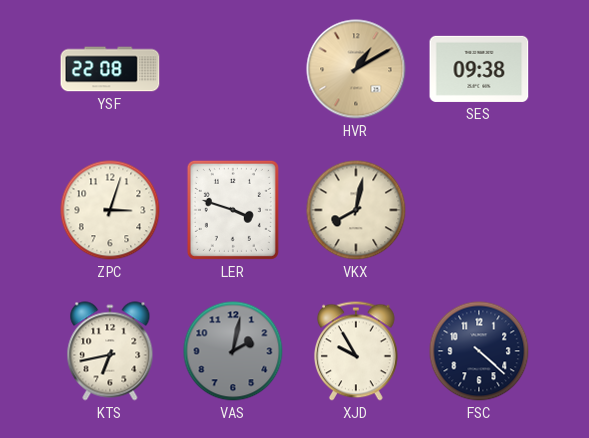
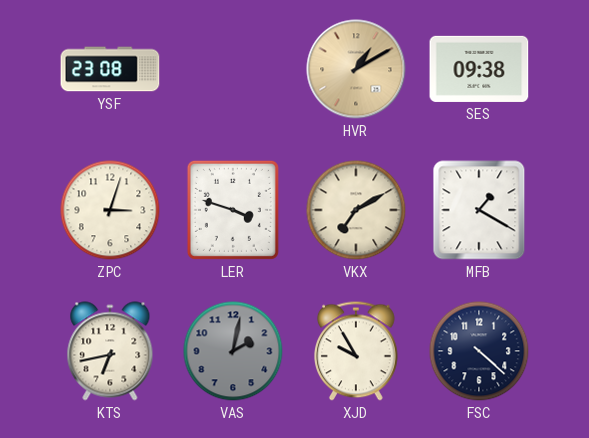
YSF: 22:08 -> 23:08
VKX: 8:02 -> 7:10
MFB: none -> 1:20
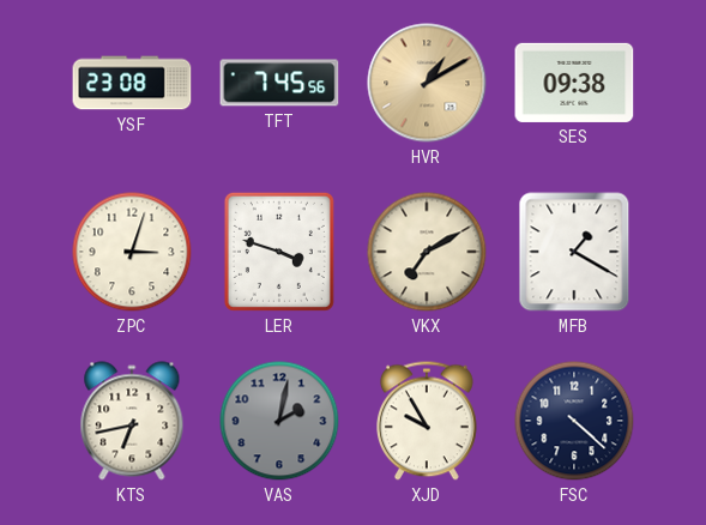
TFT: none -> 7:45
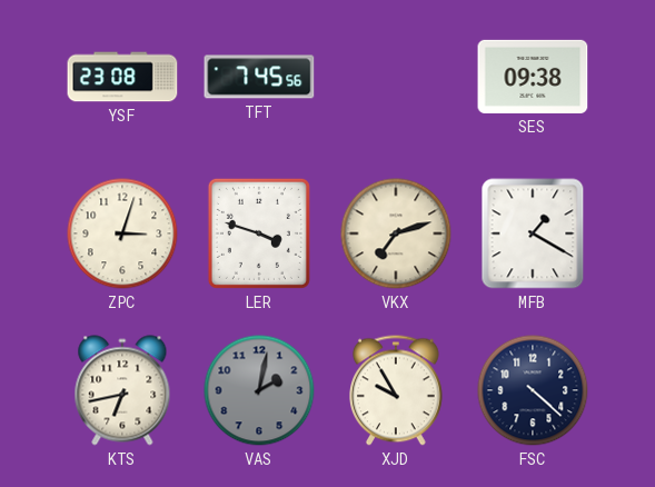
HVR: 1:10 -> none
VKX: 7:10 -> 7:12
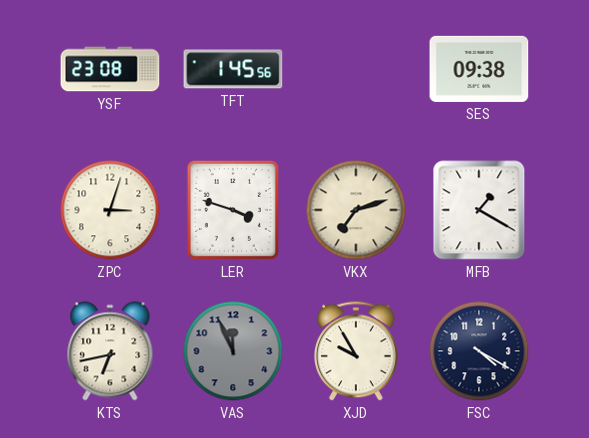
TFT: 7:45 -> 1:45
VAS: 2:02 -> 11:56
FSC: 4:22 -> 4:20
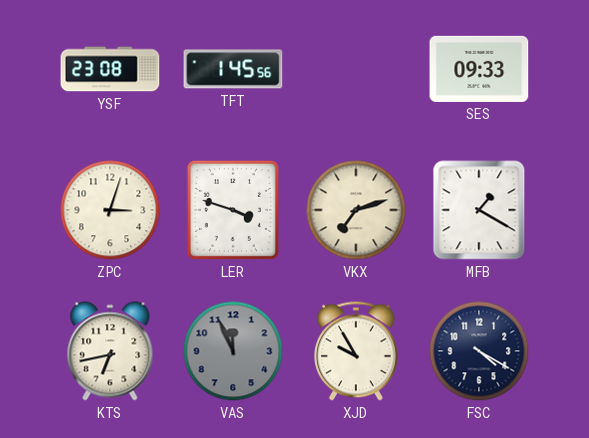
SES: 09:38 -> 09:33
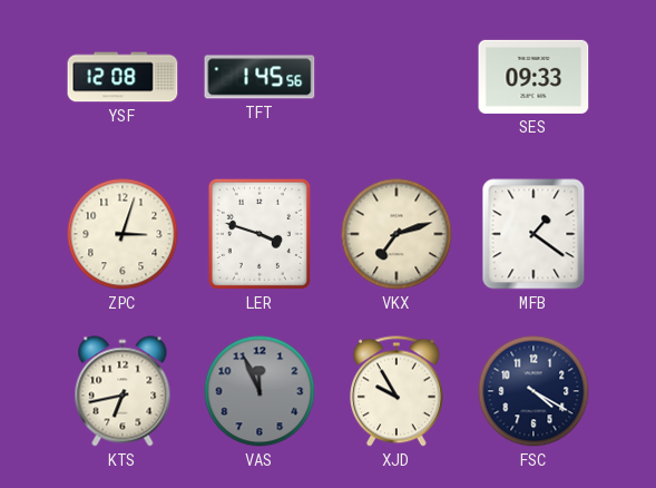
YSF: 23:08 -> 12:08
MFB: 1:20 -> 1:21
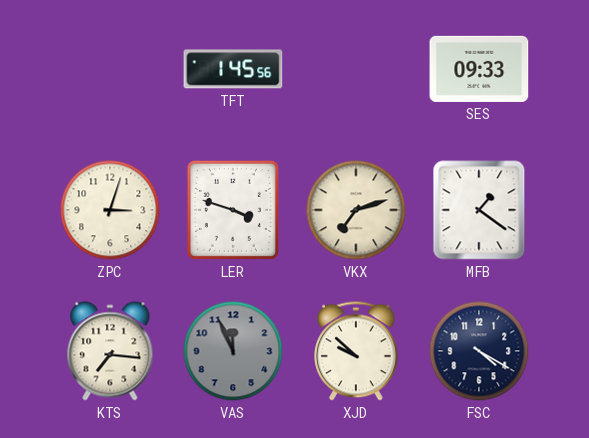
YSF: 12:08 -> none
KTS: 6:43 -> 7:16
XJD: 9:55 -> 9:52
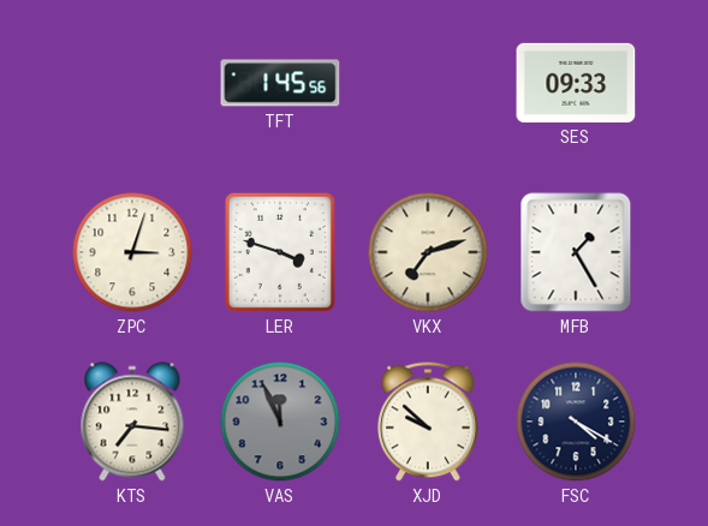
MFB: 1:21 -> 1:25
